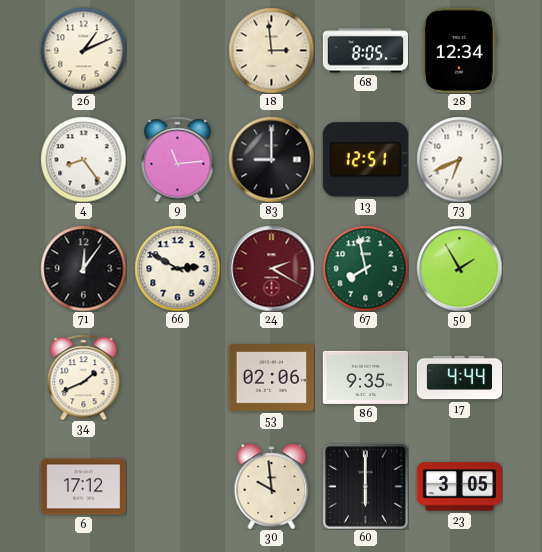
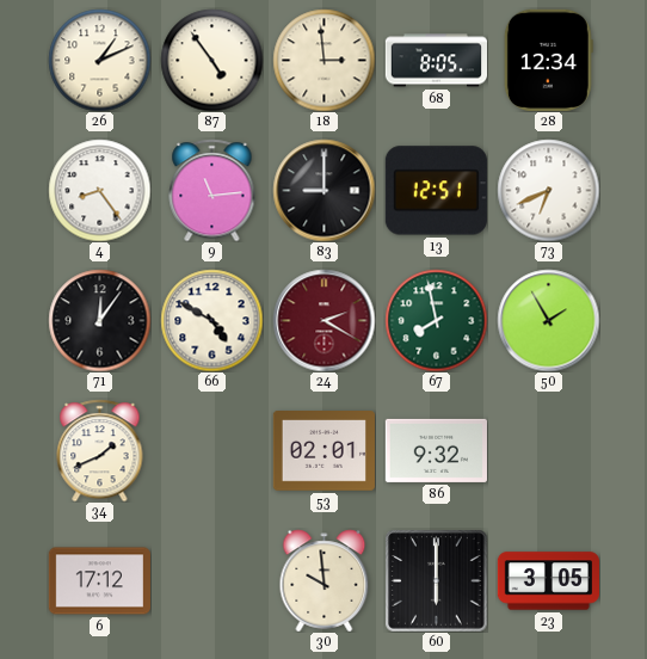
87: none -> 4:54
66: 2:50 -> 4:50
53: 02:06 -> 02:01
86: 9:35 -> 9:32
17: 4:44 -> none
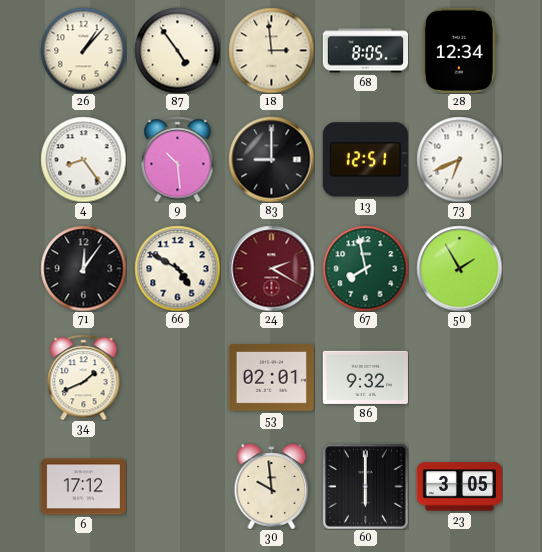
26: 1:11 -> 1:07
9: 11:14 -> 10:29
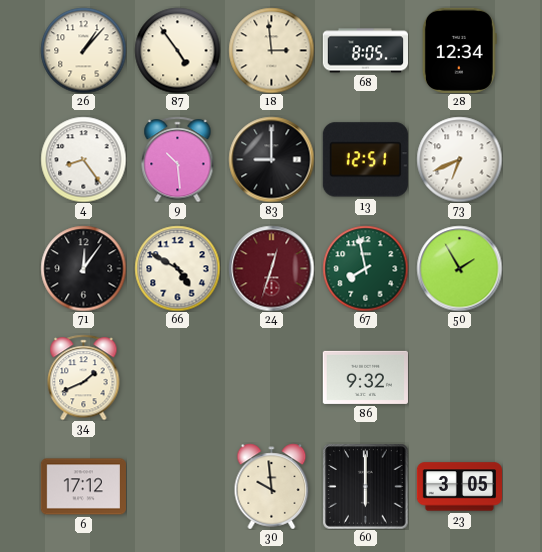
24: 2:20 -> 12:33
53: 02:01 -> none
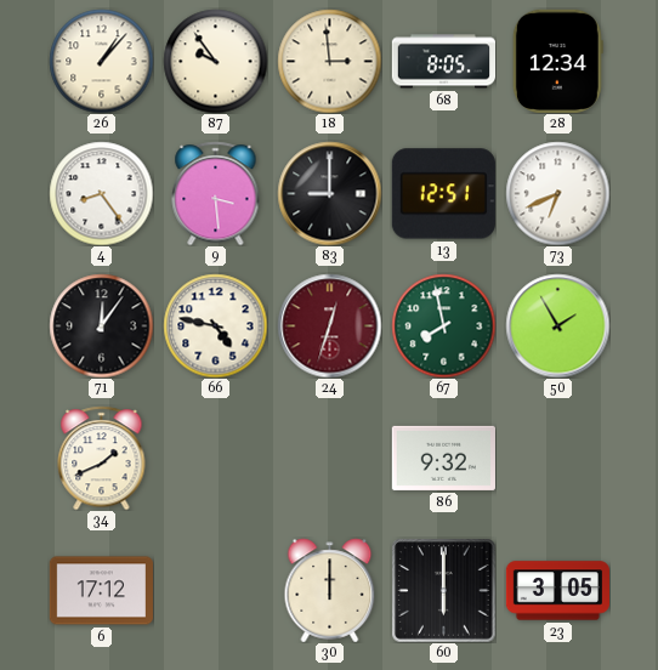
87: 4:54 -> 9:54
9: 10:29 -> 3:29
66: 4:50 -> 4:47
30: 9:59 -> 12:00
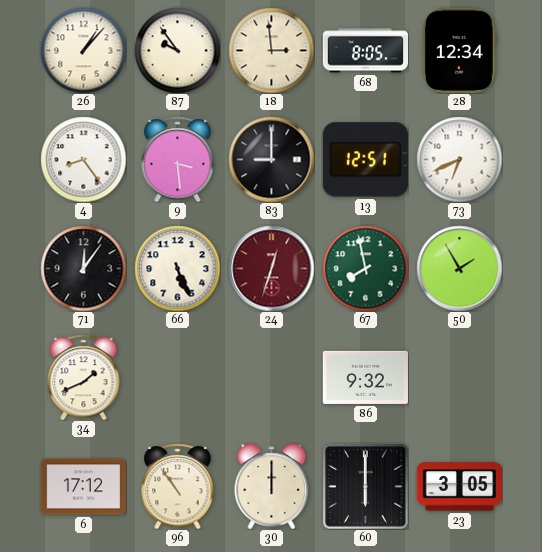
66: 4:47 -> 5:26
96: none -> 10:54
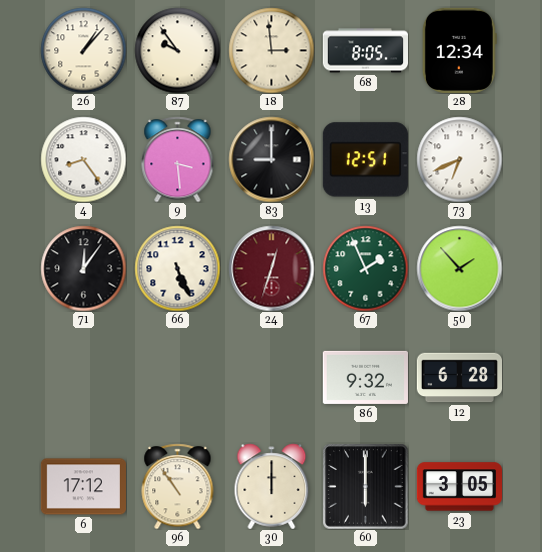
67: 7:58 -> 1:56
50: 1:55 -> 1:53
34: 1:41 -> none
12: none -> 6:28
